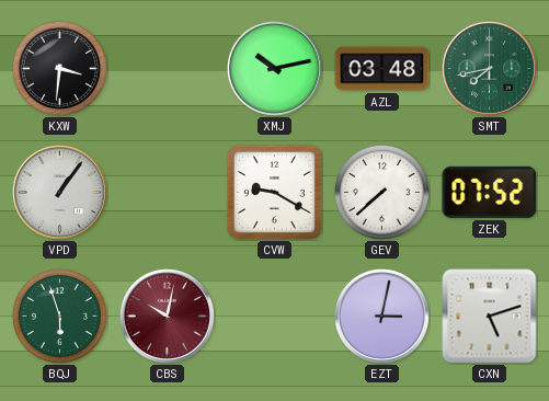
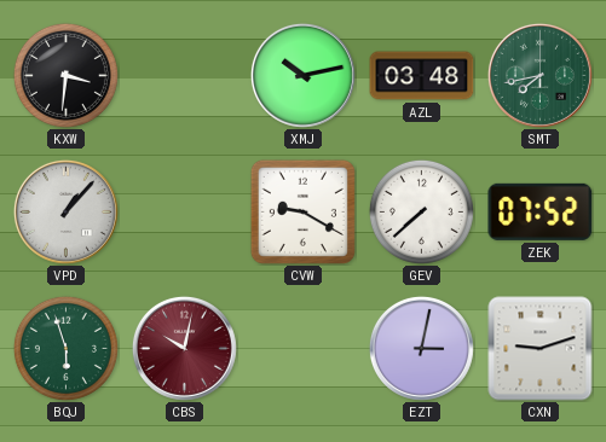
VPD: 1:06 -> 1:07
CXN: 5:12 -> 9:12
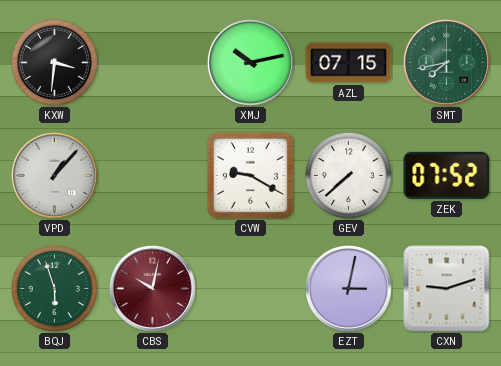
AZL: 03:48 -> 07:15
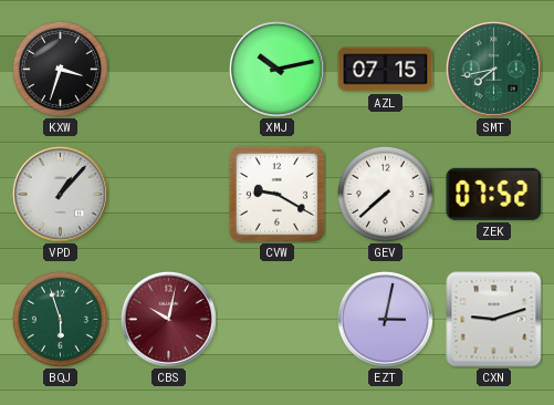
KXW: 3:31 -> 3:33
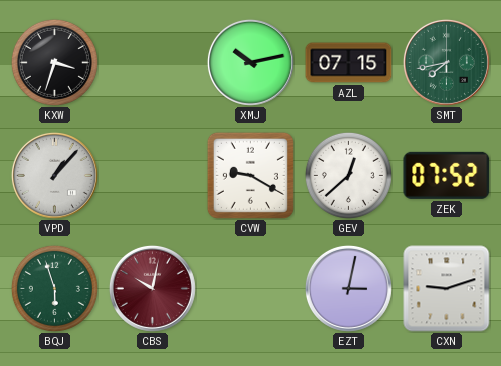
GEV: 7:38 -> 12:38
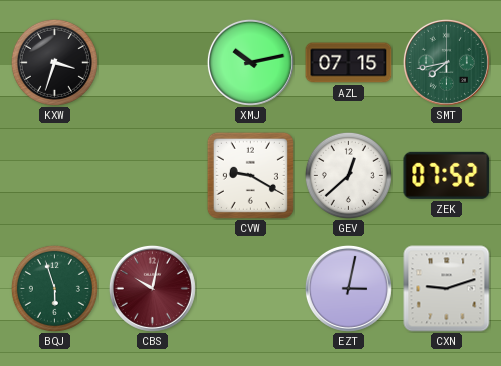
VPD: 1:07 -> none
